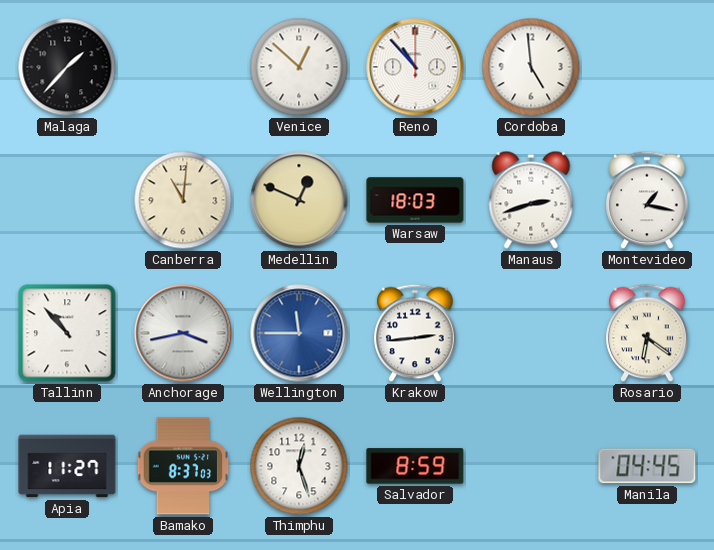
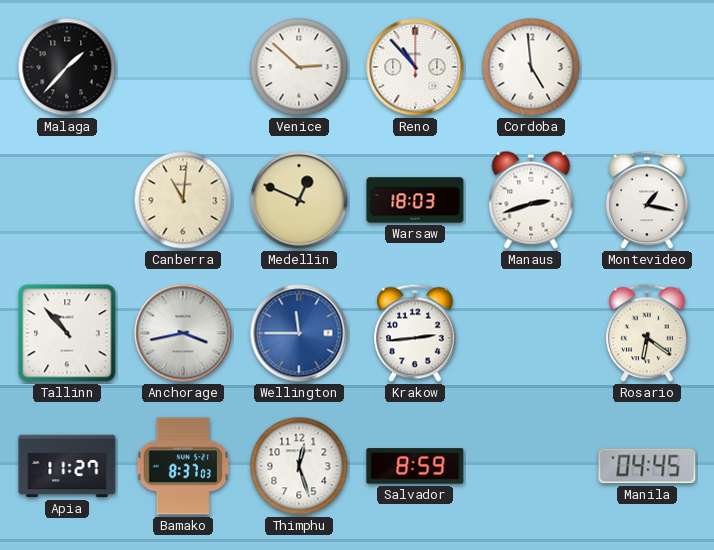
Venice: 12:52 -> 2:52
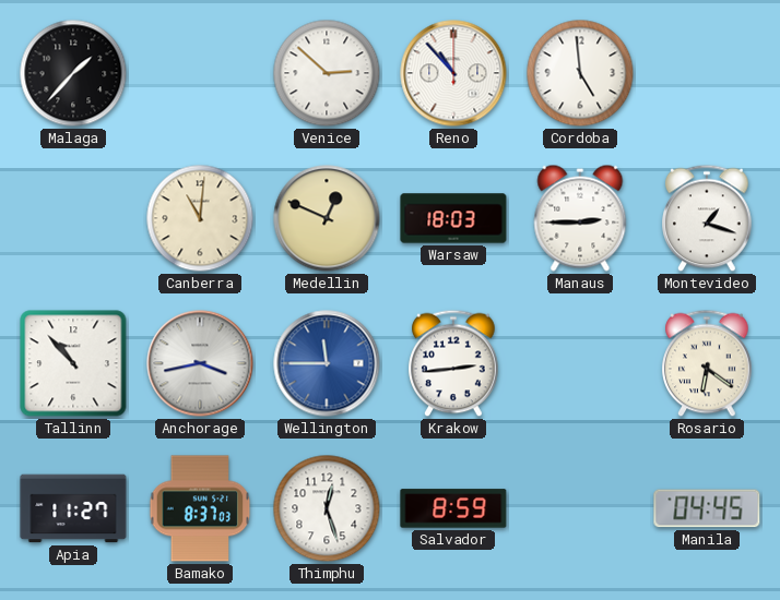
Manaus: 2:42 -> 2:45
Montevideo: 1:17 -> 1:18
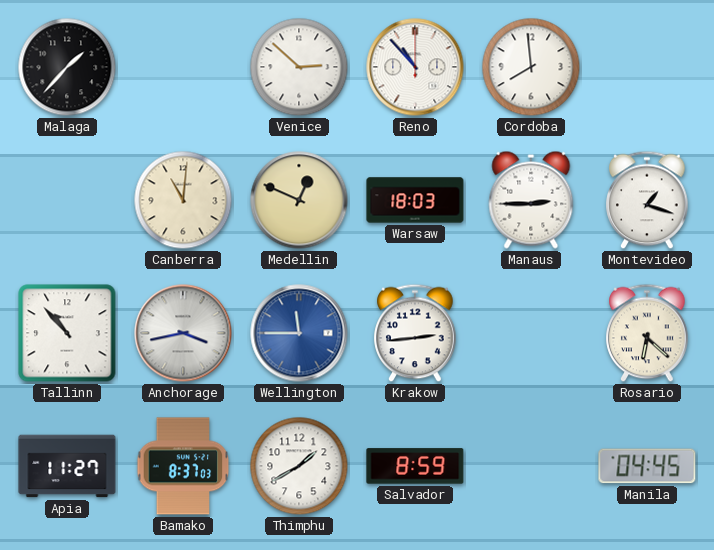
Cordoba: 4:59 -> 7:59
Rosario: 6:21 -> 6:22
Thimphu: 12:27 -> 1:40
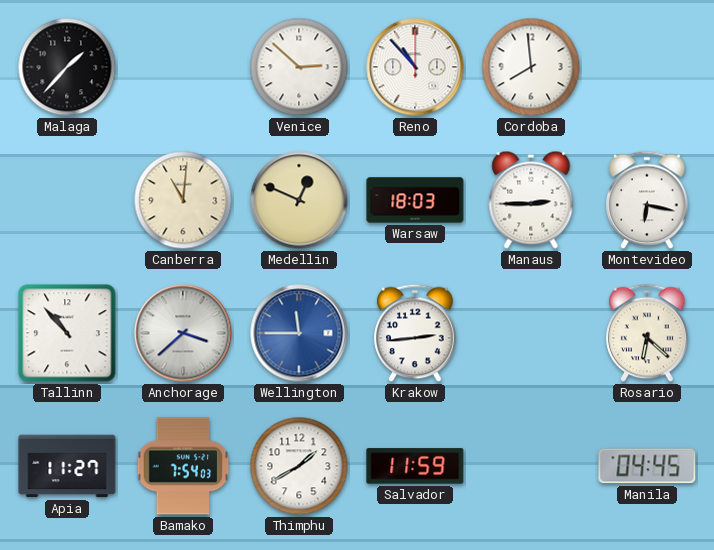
Montevideo: 1:18 -> 6:17
Anchorage: 3:43 -> 3:38
Bamako: 8:37 -> 7:54
Salvador: 8:59 -> 11:59
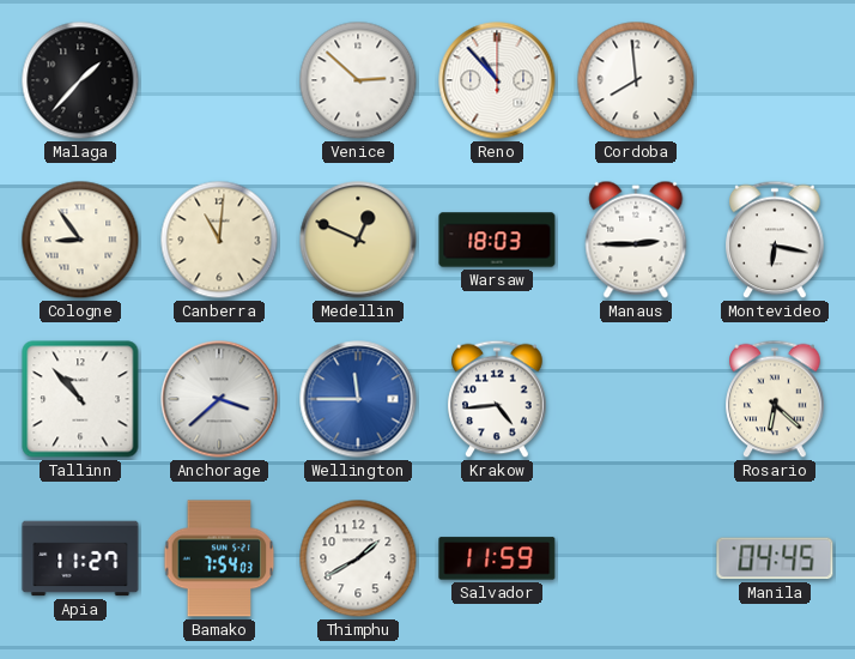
Cologne: none -> 8:54
Krakow: 2:44 -> 4:44
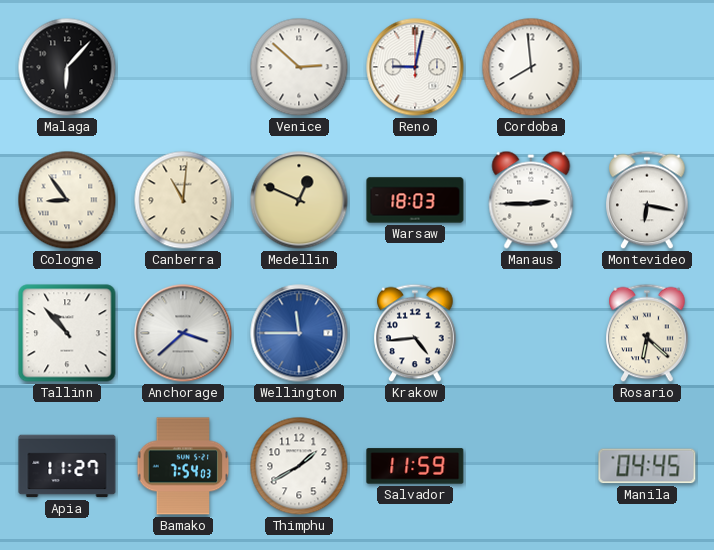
Malaga: 1:37 -> 6:07
Reno: 10:53 -> 9:02
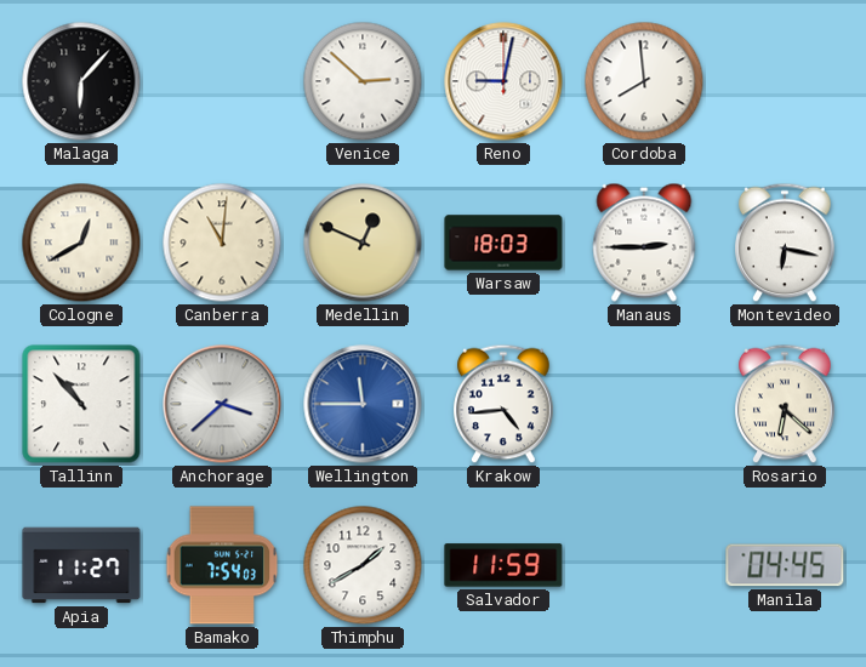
Cologne: 8:54 -> 12:40
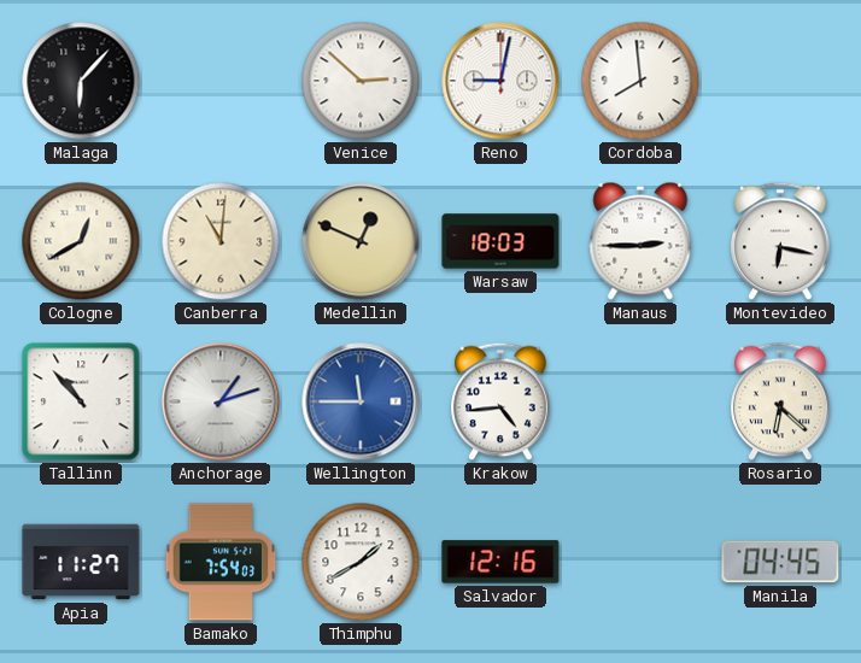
Anchorage: 3:38 -> 1:12
Salvador: 11:59 -> 12:16
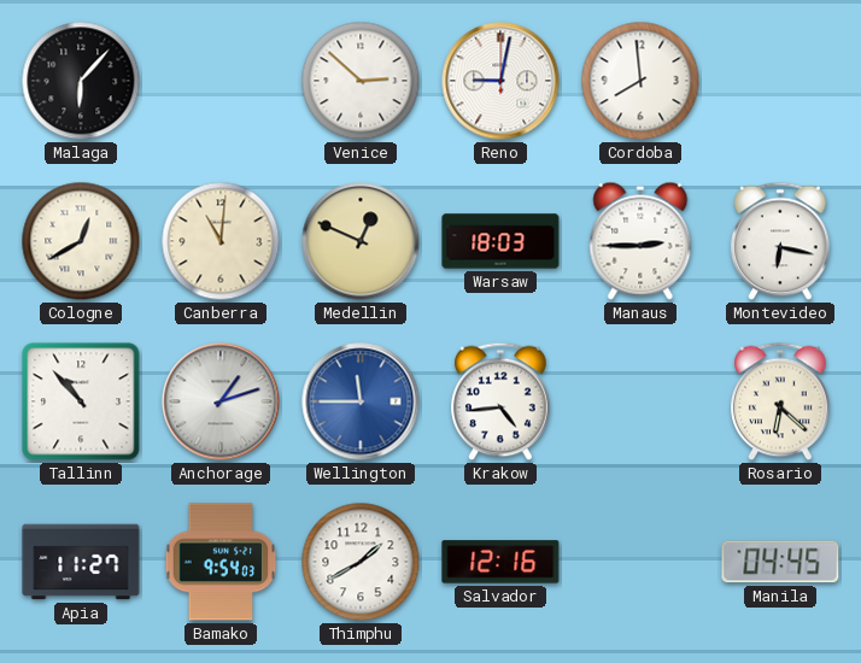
Bamako: 7:54 -> 9:54
